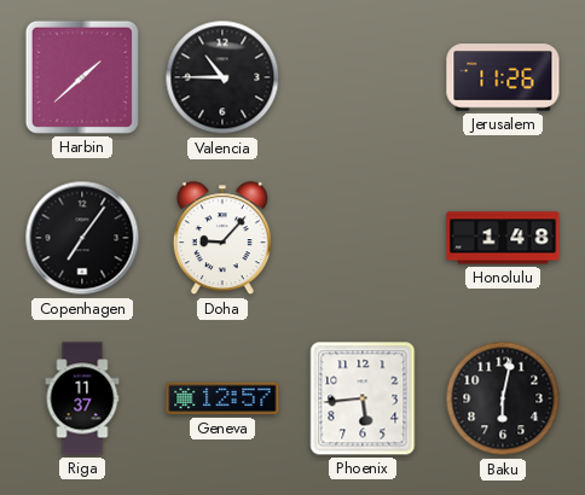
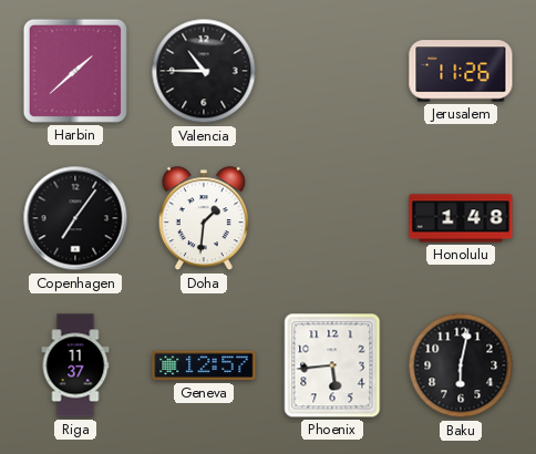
Doha: 9:07 -> 1:31
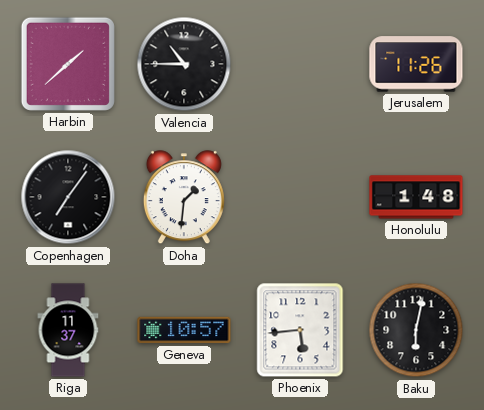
Geneva: 12:57 -> 10:57
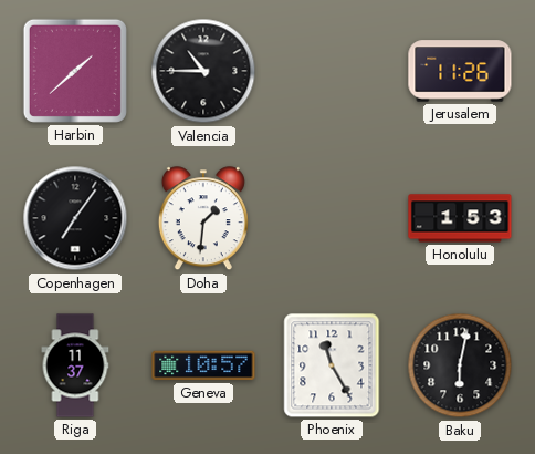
Honolulu: 1:48 -> 1:53
Phoenix: 5:44 -> 11:25
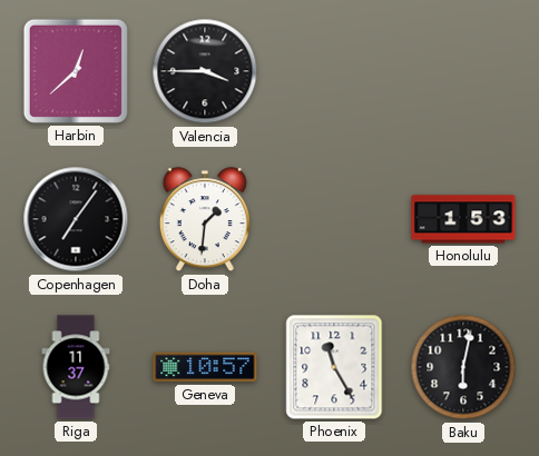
Harbin: 1:38 -> 12:38
Valencia: 10:45 -> 3:45
Jerusalem: 11:26 -> none
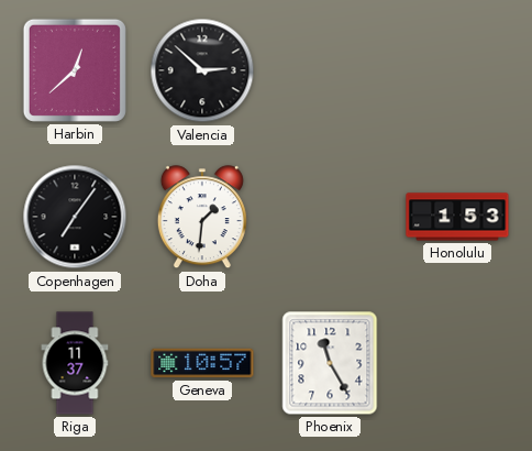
Valencia: 3:45 -> 2:52
Baku: 6:02 -> none
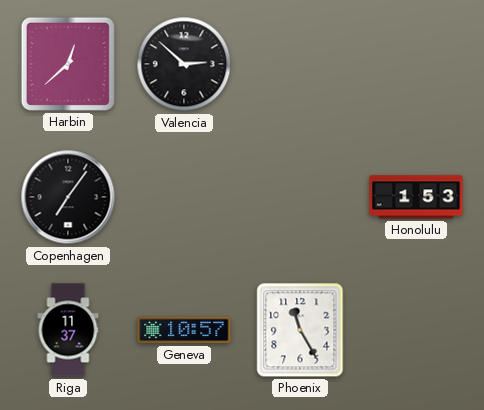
Doha: 1:31 -> none
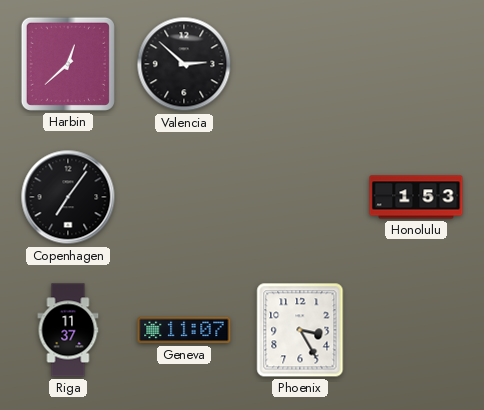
Geneva: 10:57 -> 11:07
Phoenix: 11:25 -> 3:25
